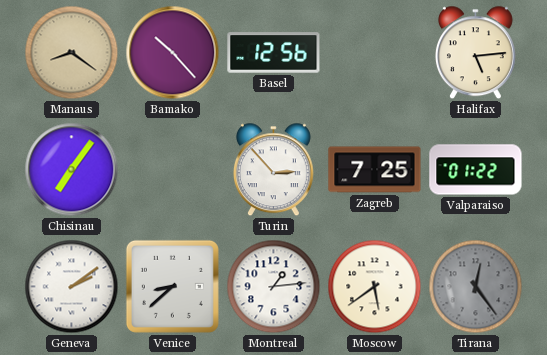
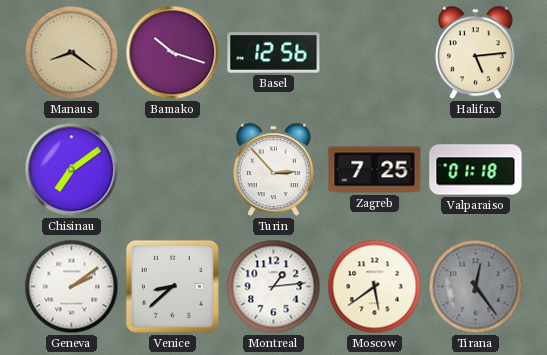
Bamako: 10:23 -> 10:18
Chisinau: 7:06 -> 7:09
Valparaiso: 01:22 -> 01:18
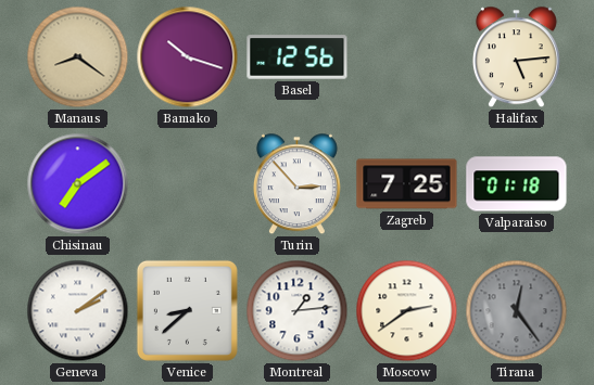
Moscow: 5:39 -> 2:39
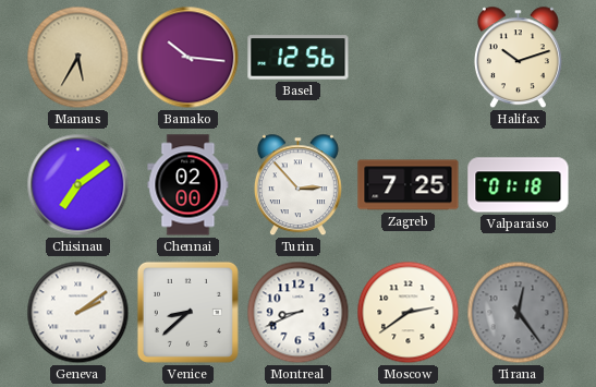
Manaus: 8:21 -> 5:35
Bamako: 10:18 -> 10:16
Halifax: 5:14 -> 10:12
Chennai: none -> 02:00
Montreal: 1:14 -> 8:41
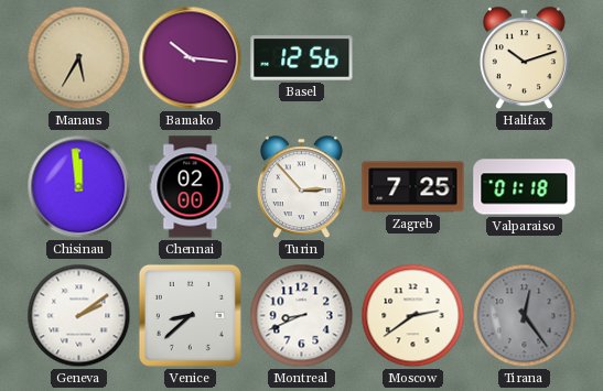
Chisinau: 7:09 -> 11:59
